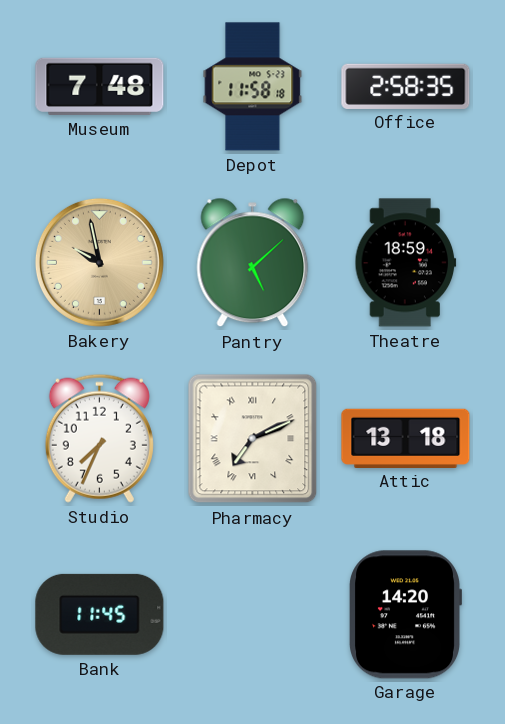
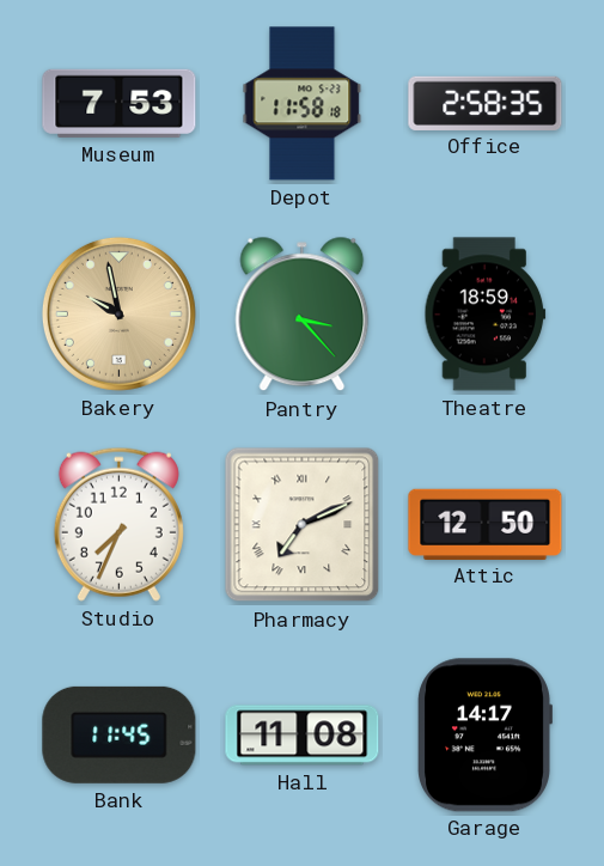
Museum: 7:48 -> 7:53
Pantry: 5:08 -> 3:23
Attic: 13:18 -> 12:50
Hall: none -> 11:08
Garage: 14:20 -> 14:17
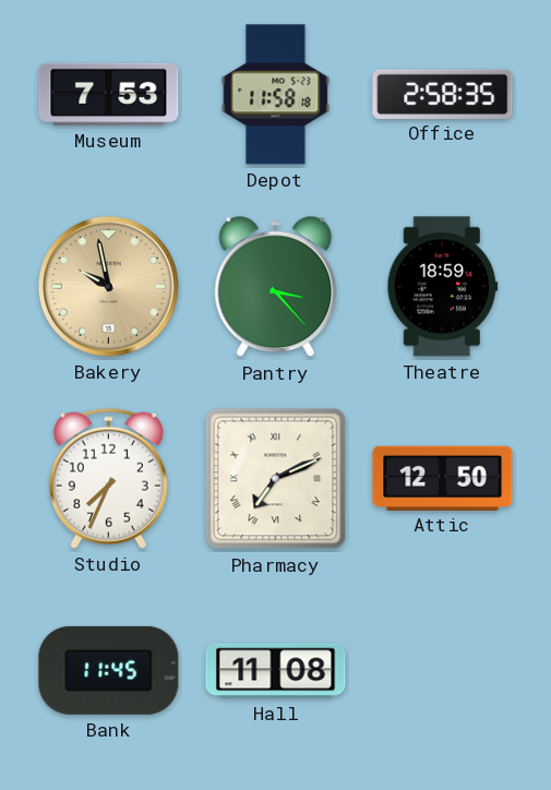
Garage: 14:17 -> none
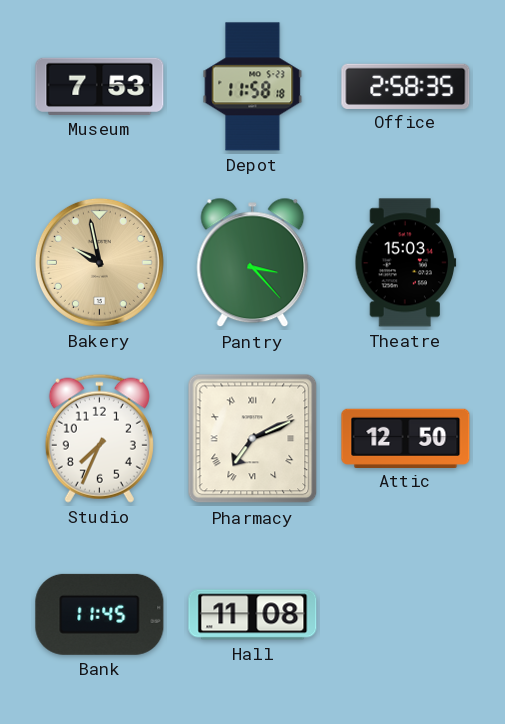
Theatre: 18:59 -> 15:03
